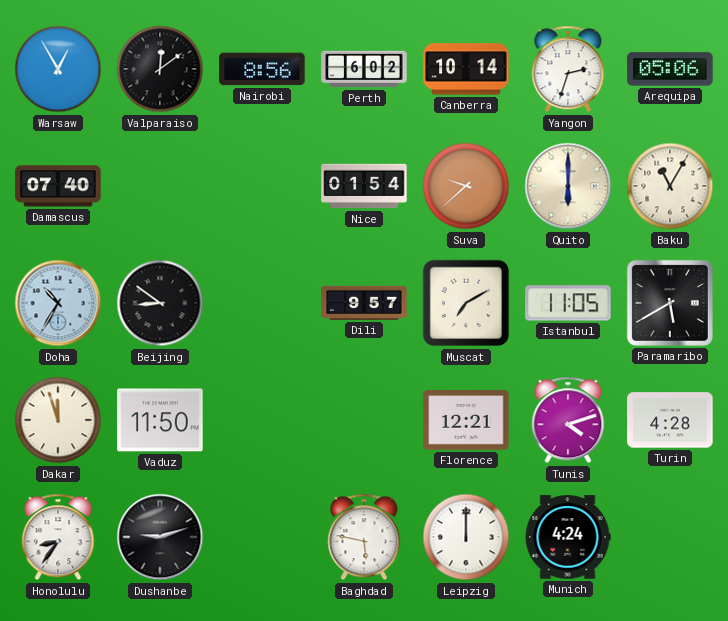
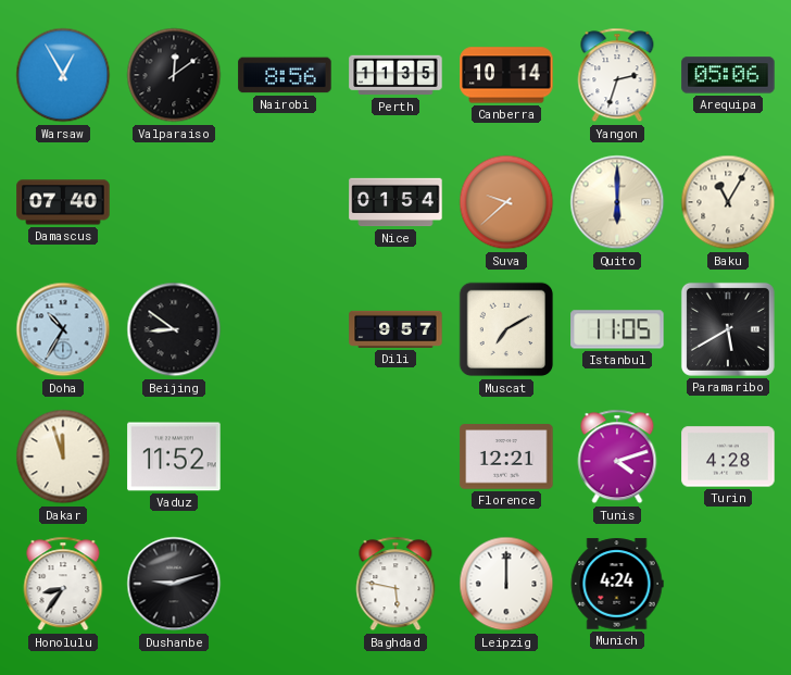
Perth: 6:02 -> 11:35
Vaduz: 11:50 -> 11:52
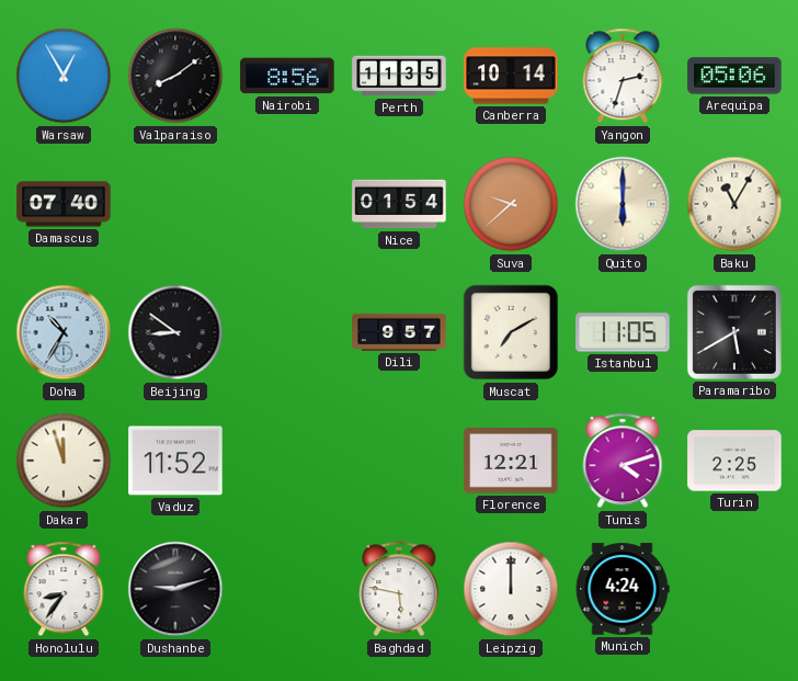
Valparaiso: 12:09 -> 8:09
Turin: 4:28 -> 2:25
